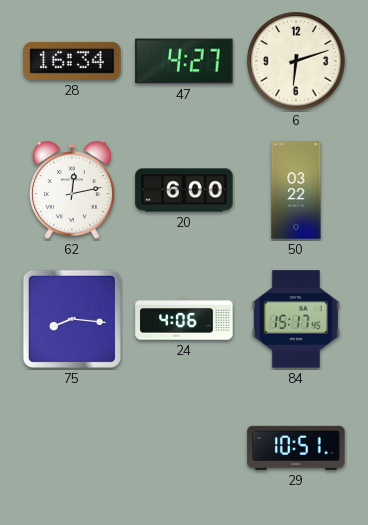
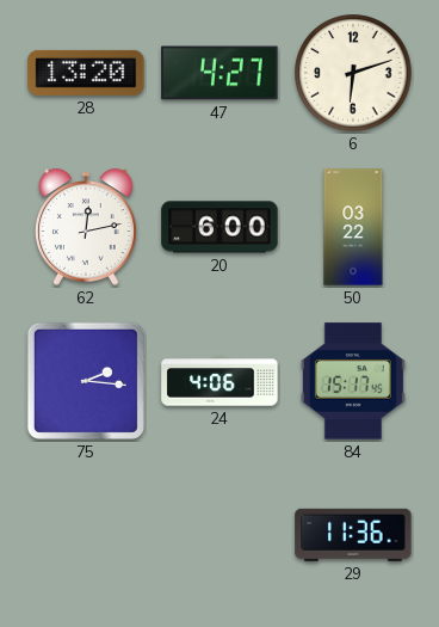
28: 16:34 -> 13:20
75: 8:16 -> 2:16
29: 10:51 -> 11:36
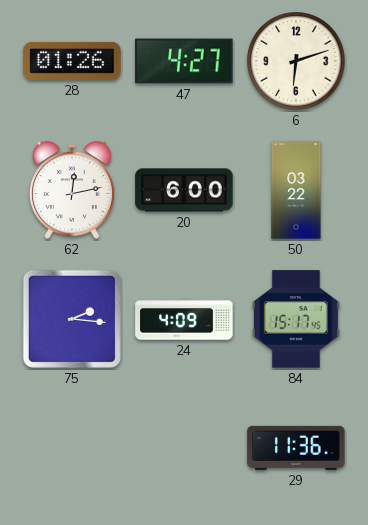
28: 13:20 -> 01:26
24: 4:06 -> 4:09
